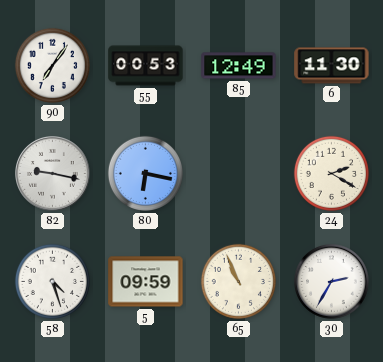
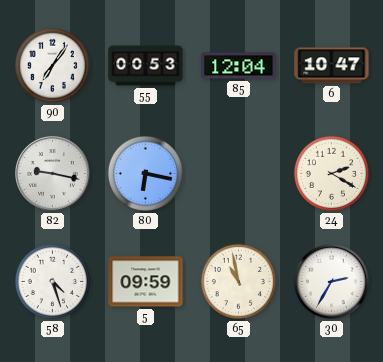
85: 12:49 -> 12:04
6: 11:30 -> 10:47
65: 10:56 -> 10:58
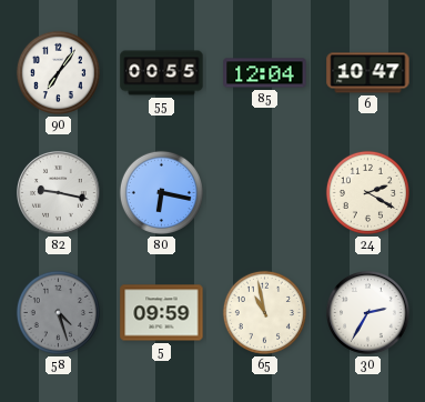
55: 00:53 -> 00:55
58 dial: white -> grey
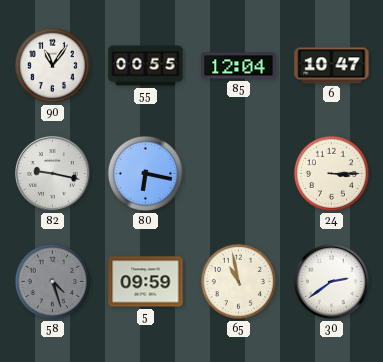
90: 7:06 -> 11:06
24: 2:20 -> 3:15
30: 2:35 -> 2:39
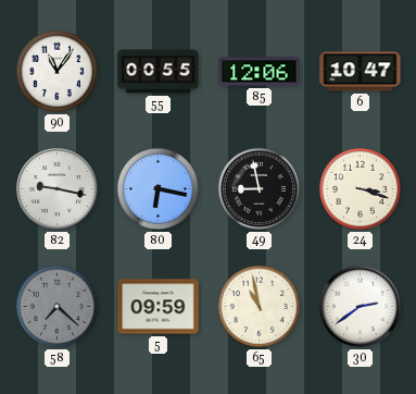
85: 12:04 -> 12:06
49: none -> 8:58
24: 3:15 -> 3:18
58: 4:27 -> 7:22
